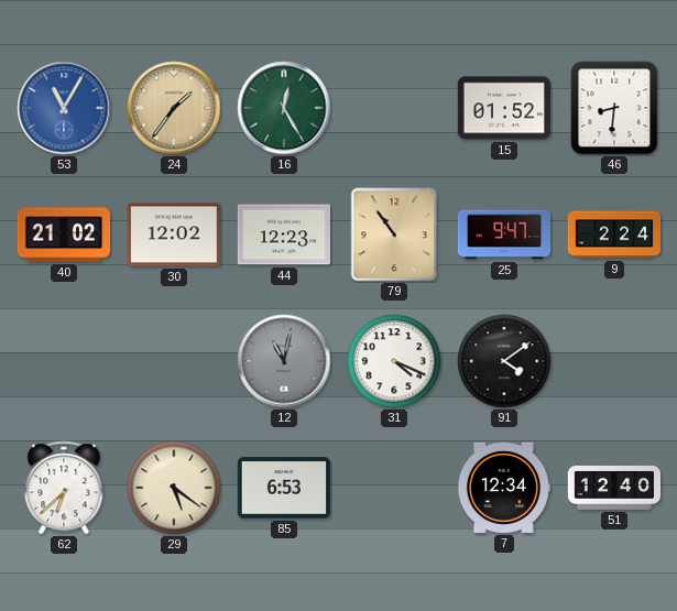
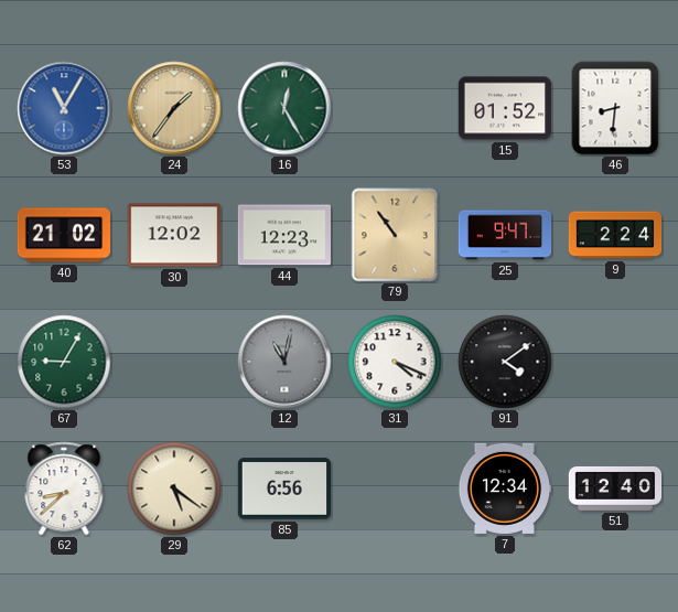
67: none -> 9:05
62: 6:38 -> 8:38
85: 6:53 -> 6:56
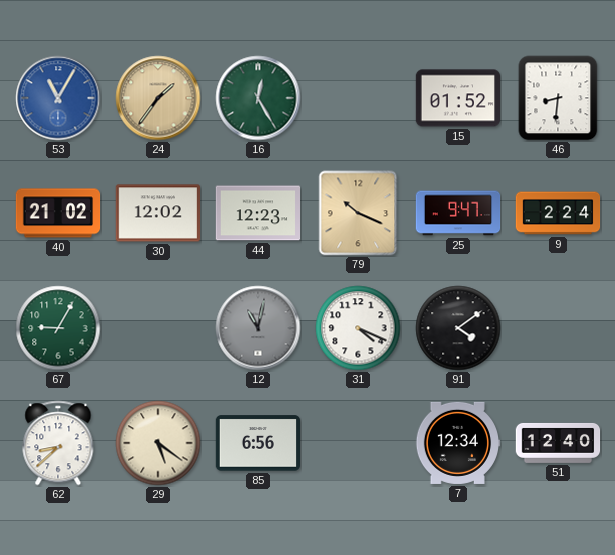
79: 10:54 -> 10:19
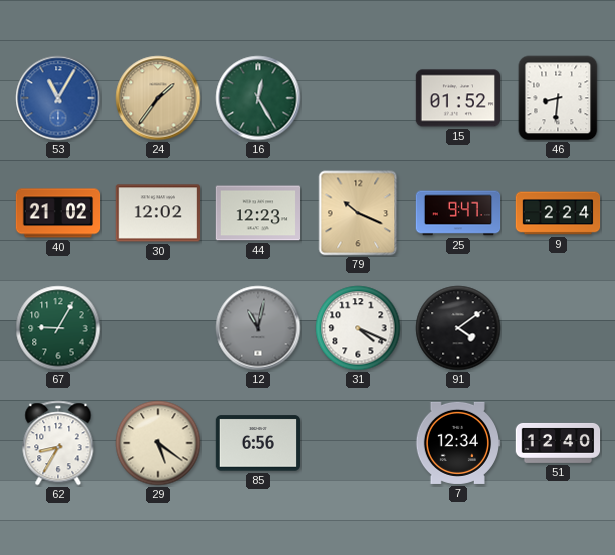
62: 8:38 -> 8:35
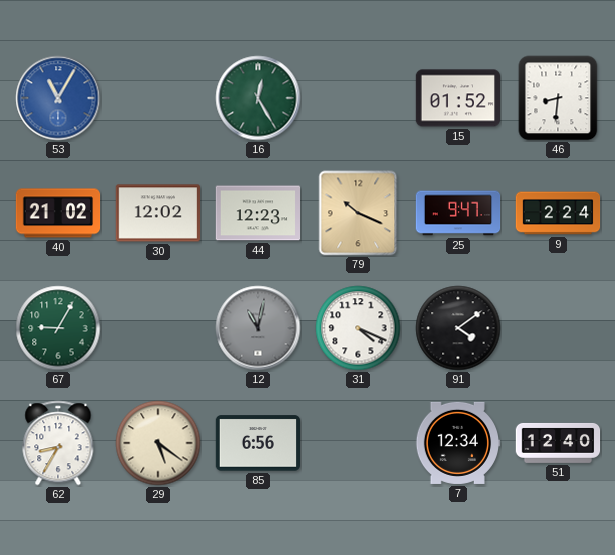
24: 1:36 -> none
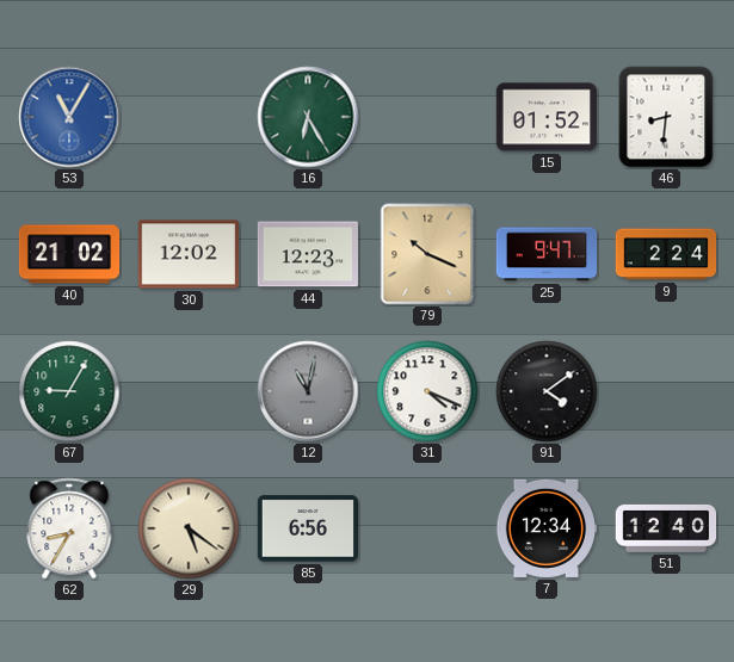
16: 12:25 -> 6:25
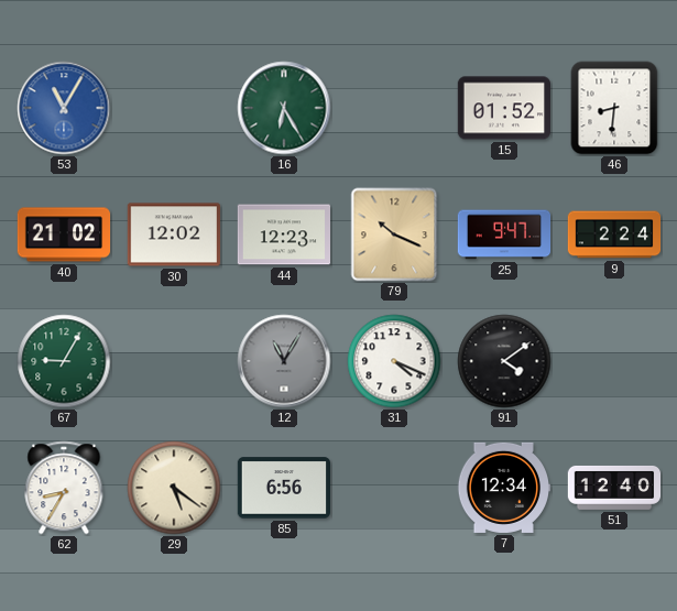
12: 11:02 -> 11:05
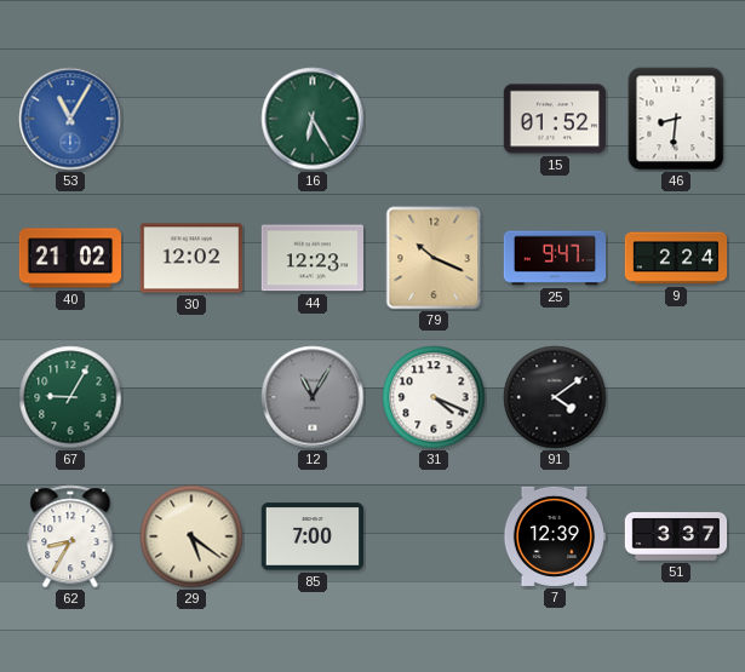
85: 6:56 -> 7:00
7: 12:34 -> 12:39
51: 12:40 -> 3:37
